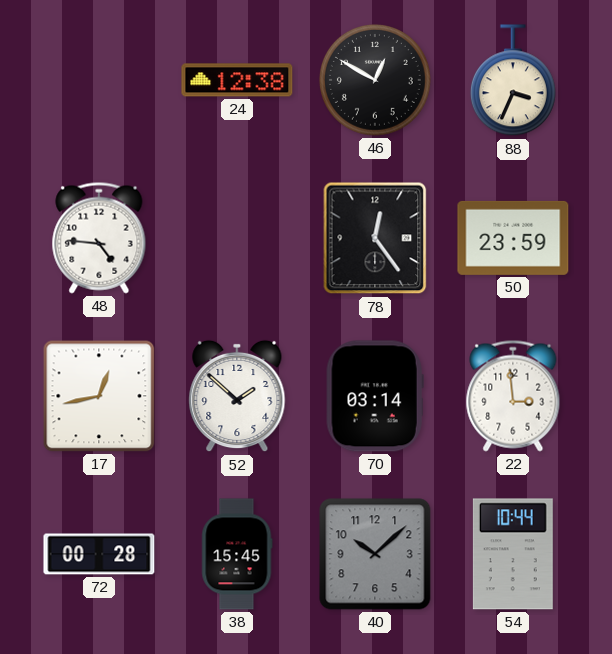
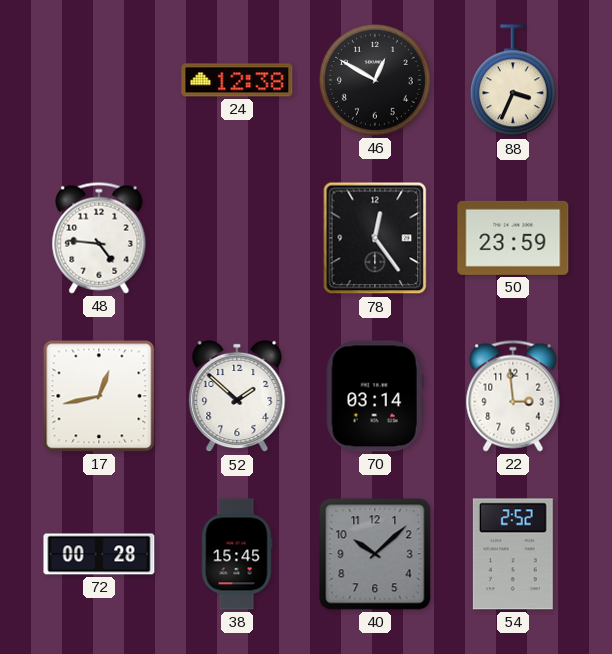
54: 10:44 -> 2:52
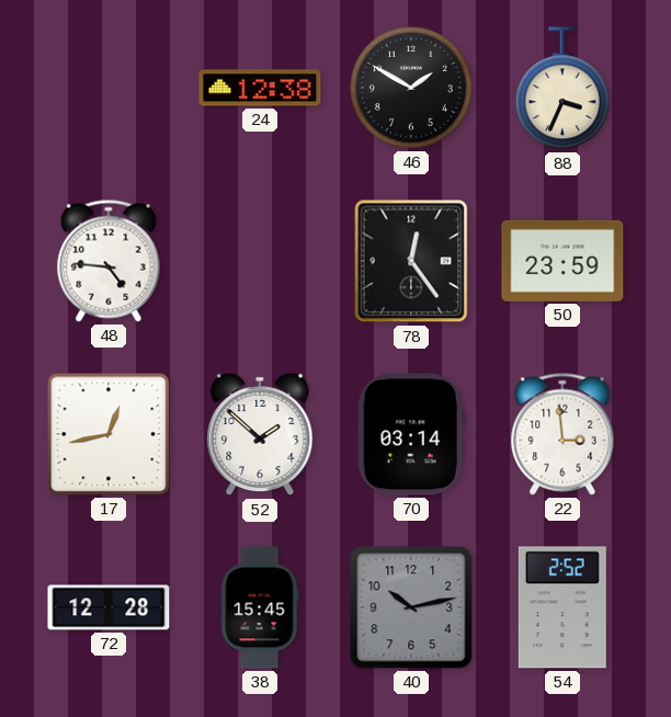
46: 12:50 -> 1:50
72: 00:28 -> 12:28
40: 10:08 -> 10:13
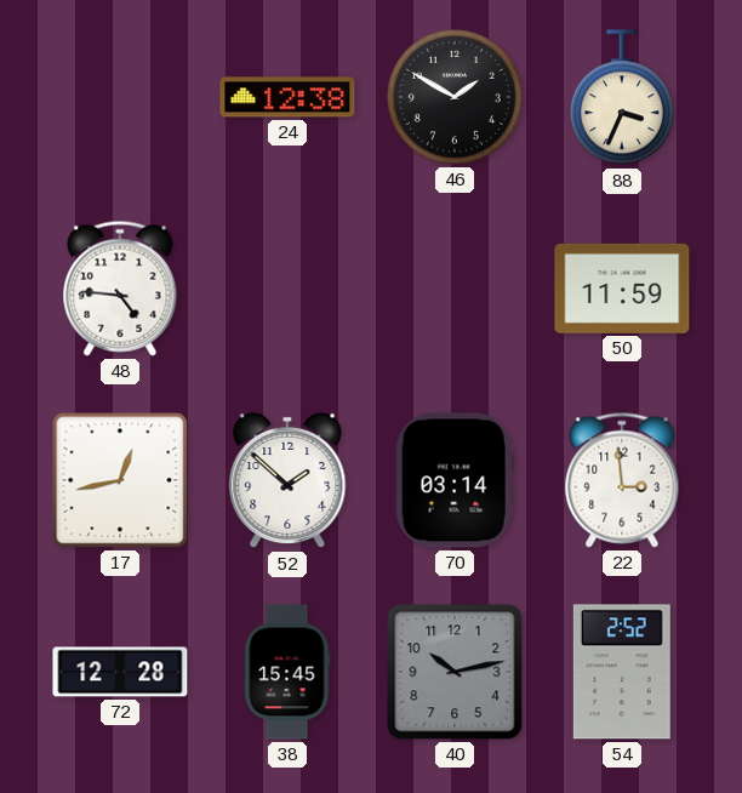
78: 12:24 -> none
50: 23:59 -> 11:59
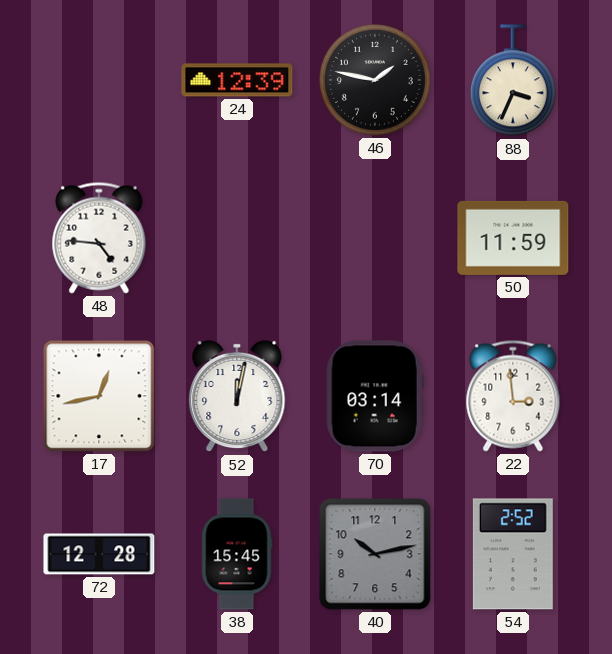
24: 12:38 -> 12:39
46: 1:50 -> 1:47
52: 1:52 -> 12:02
